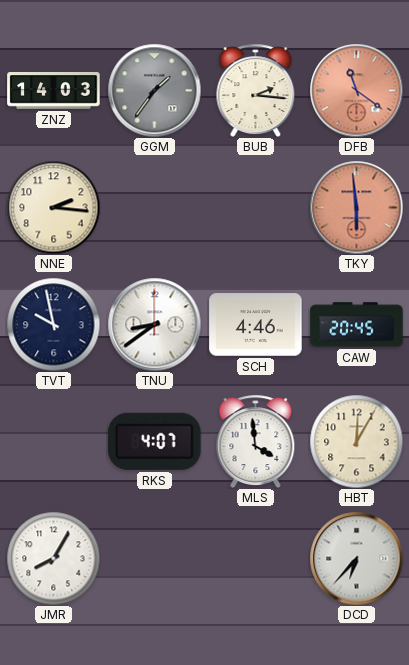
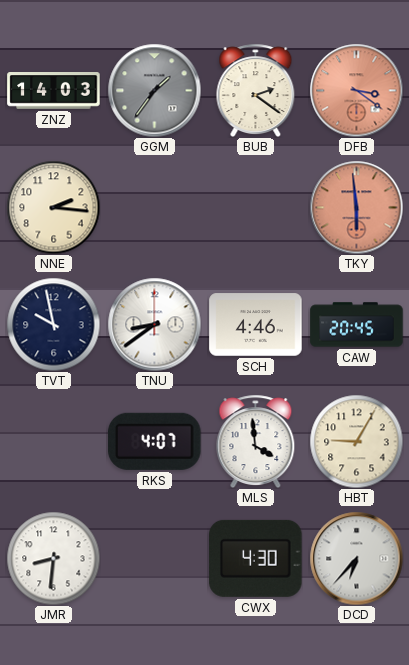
BUB: 2:16 -> 2:21
DFB: 11:21 -> 3:21
HBT: 12:05 -> 9:05
JMR: 8:05 -> 8:31
CWX: none -> 4:30
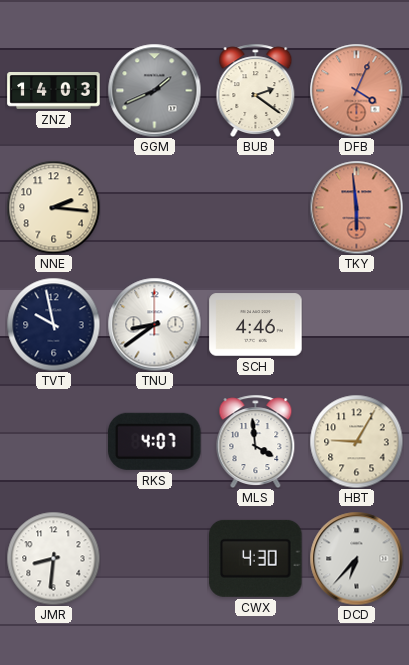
GGM: 1:36 -> 1:41
DFB: 3:21 -> 4:04
CAW: 20:45 -> none
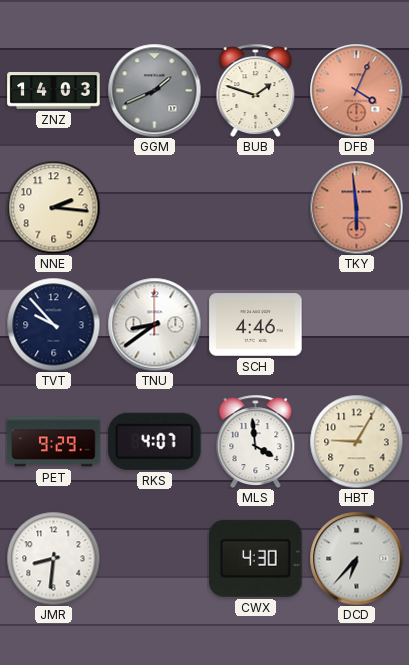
BUB: 2:21 -> 1:48
TVT: 9:58 -> 9:53
PET: none -> 9:29
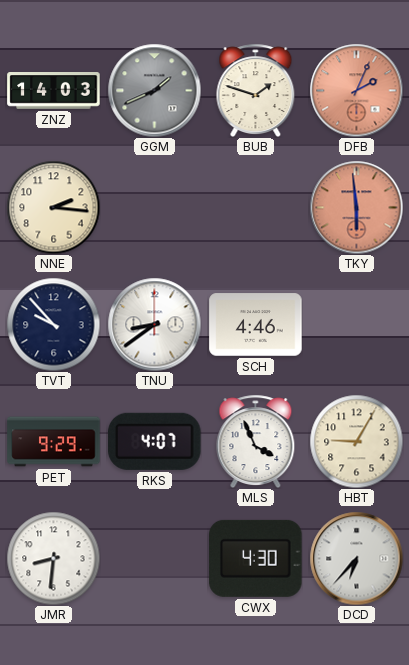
DFB: 4:04 -> 2:04
MLS: 3:59 -> 3:56
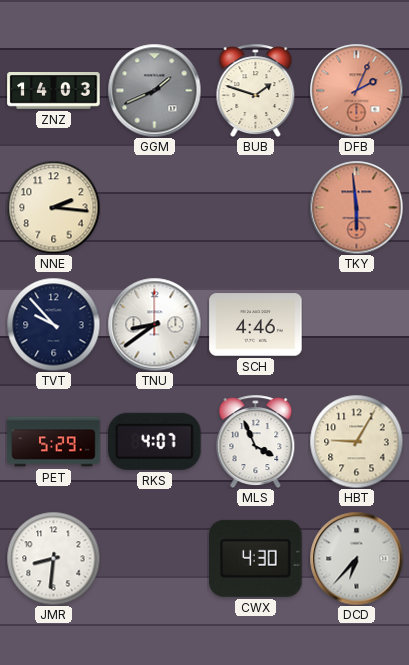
PET: 9:29 -> 5:29
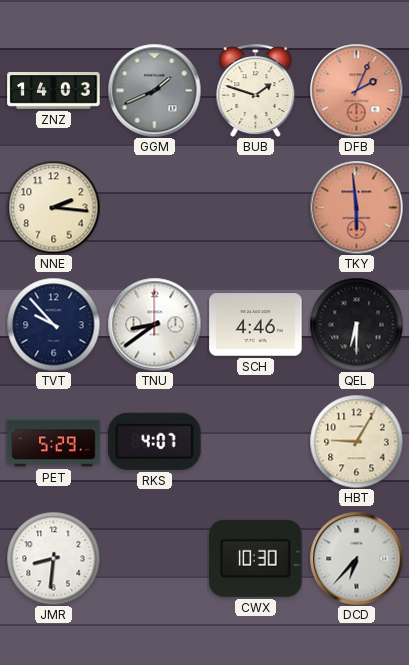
QEL: none -> 6:30
MLS: 3:56 -> none
CWX: 4:30 -> 10:30
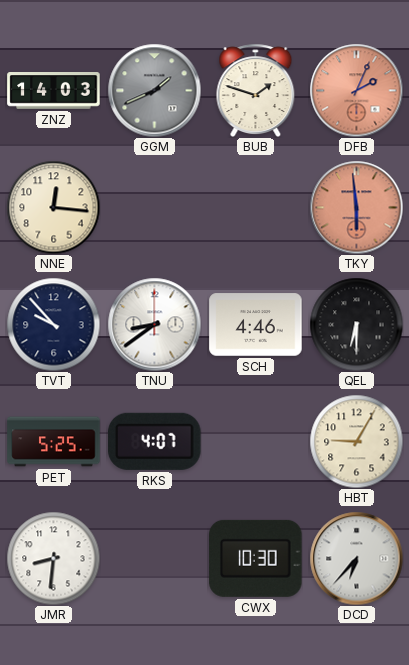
NNE: 2:16 -> 12:16
PET: 5:29 -> 5:25
